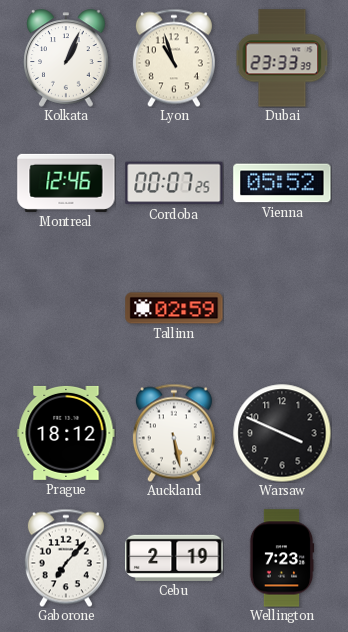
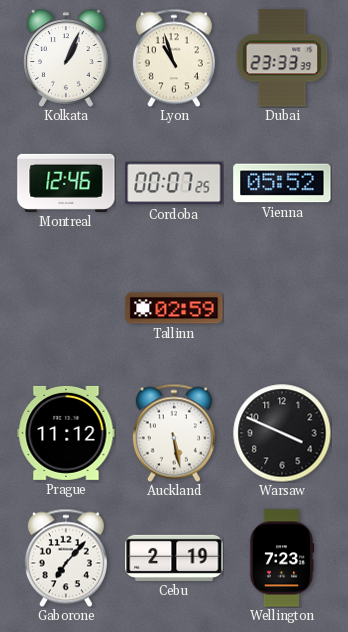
Prague: 18:12 -> 11:12
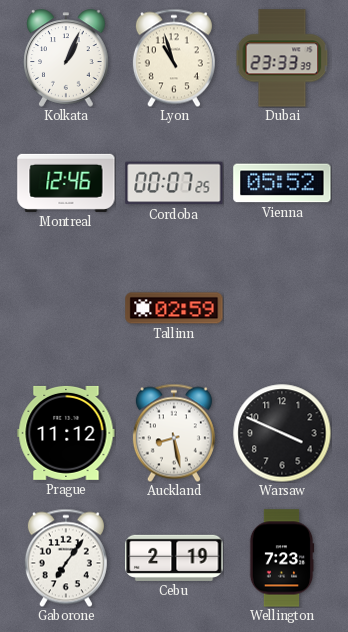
Auckland: 5:28 -> 8:28
Gaborone: 7:07 -> 7:06
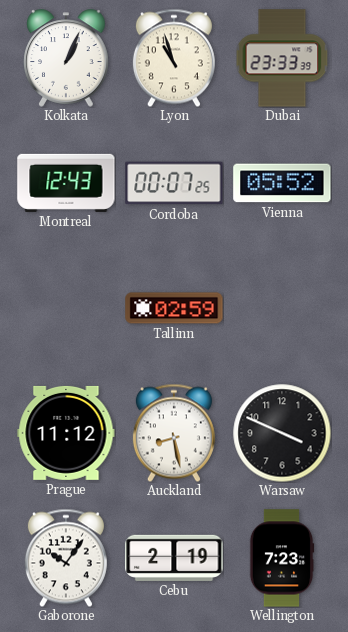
Montreal: 12:46 -> 12:43
Gaborone: 7:06 -> 10:06
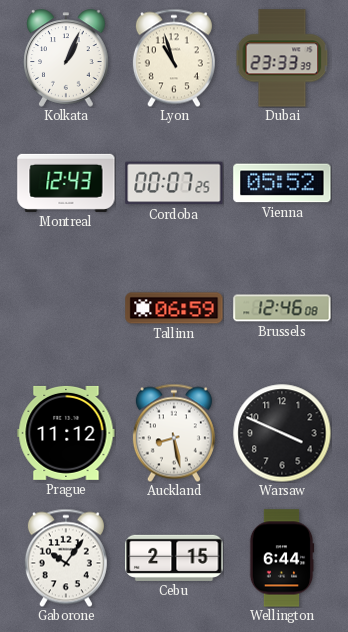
Tallinn: 02:59 -> 06:59
Brussels: none -> 12:46
Cebu: 2:19 -> 2:15
Wellington: 7:23 -> 6:44
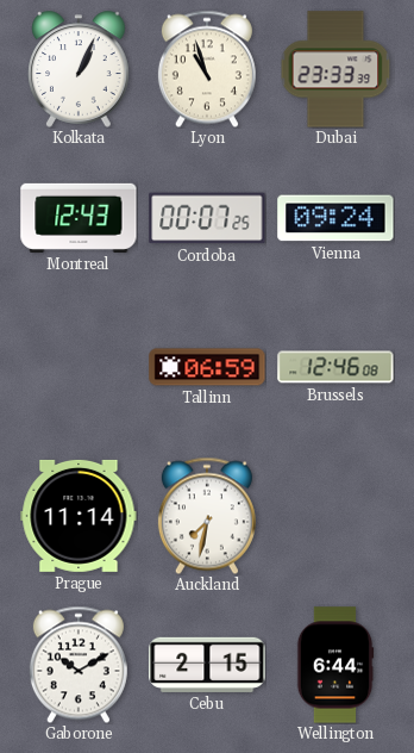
Vienna: 05:52 -> 09:24
Prague: 11:12 -> 11:14
Auckland: 8:28 -> 7:32
Warsaw: 3:49 -> none
Gaborone: 10:06 -> 10:10
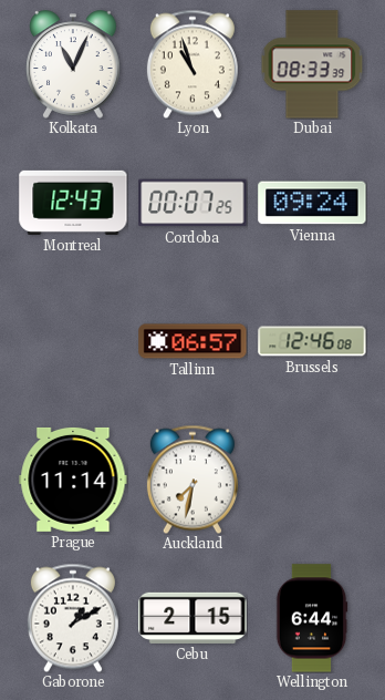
Kolkata: 1:04 -> 11:04
Dubai: 23:33 -> 08:33
Tallinn: 06:59 -> 06:57
Gaborone: 10:10 -> 1:10
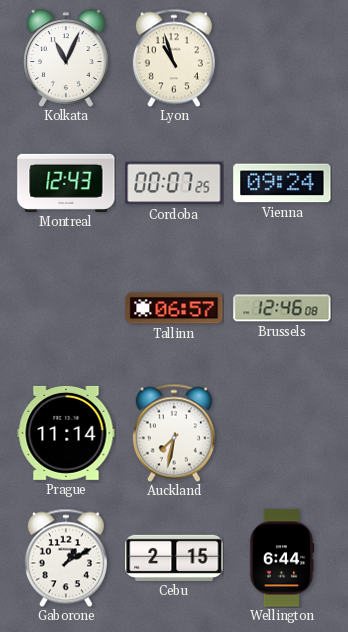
Dubai: 08:33 -> none
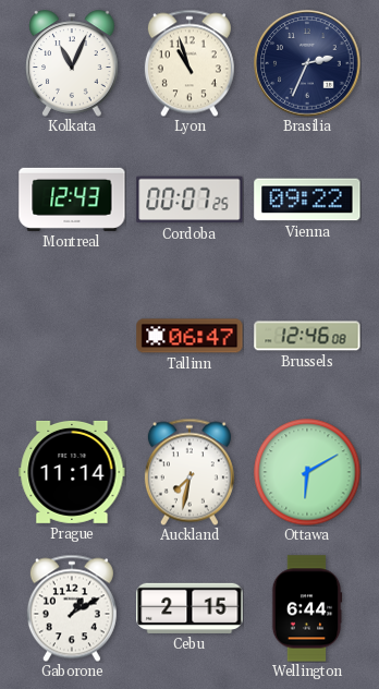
Brasilia: none -> 2:34
Vienna: 09:24 -> 09:22
Tallinn: 06:57 -> 06:47
Ottawa: none -> 6:10
